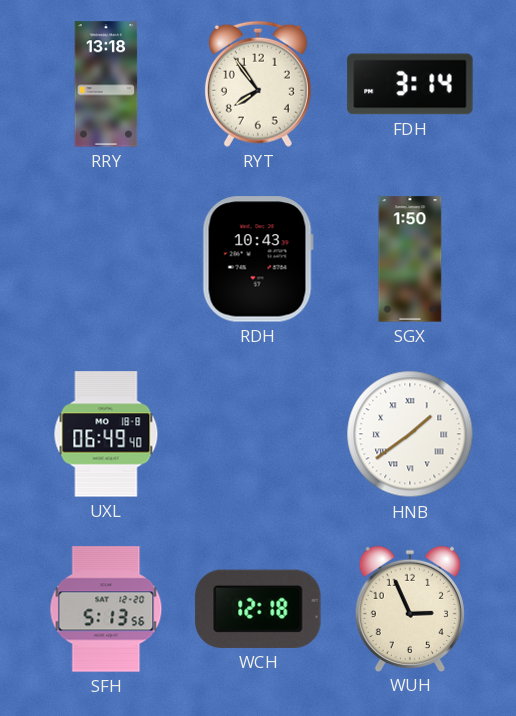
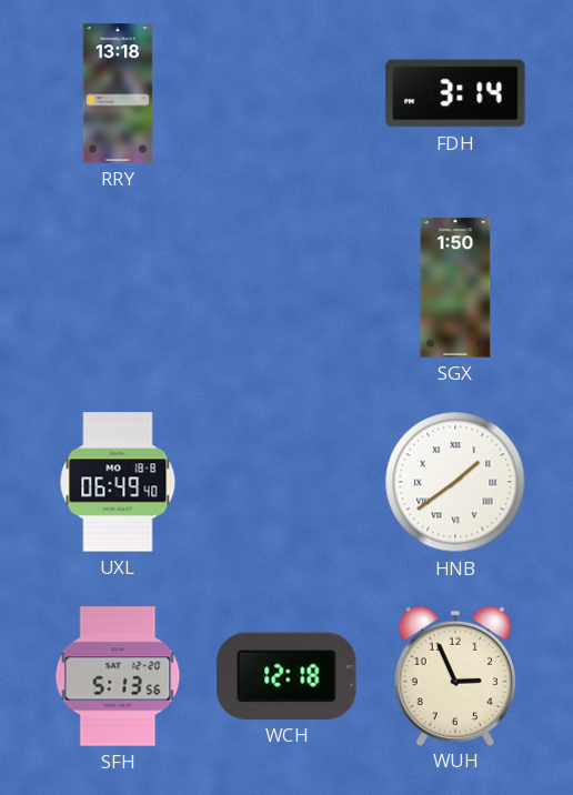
RYT: 7:54 -> none
RDH: 10:43 -> none
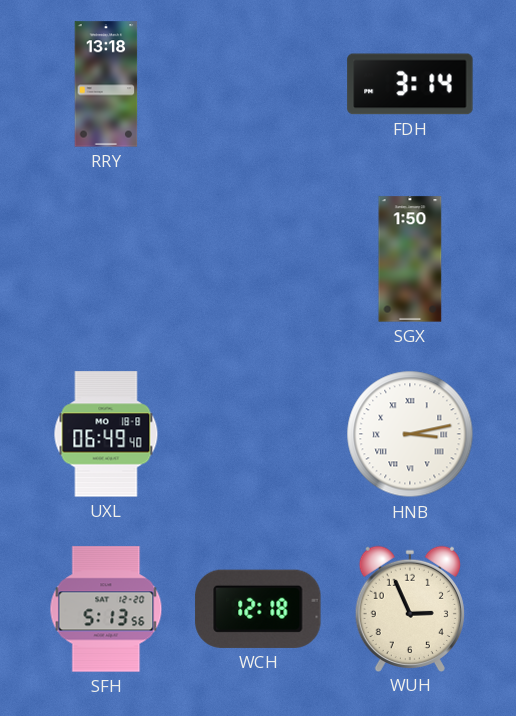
HNB: 1:39 -> 3:13
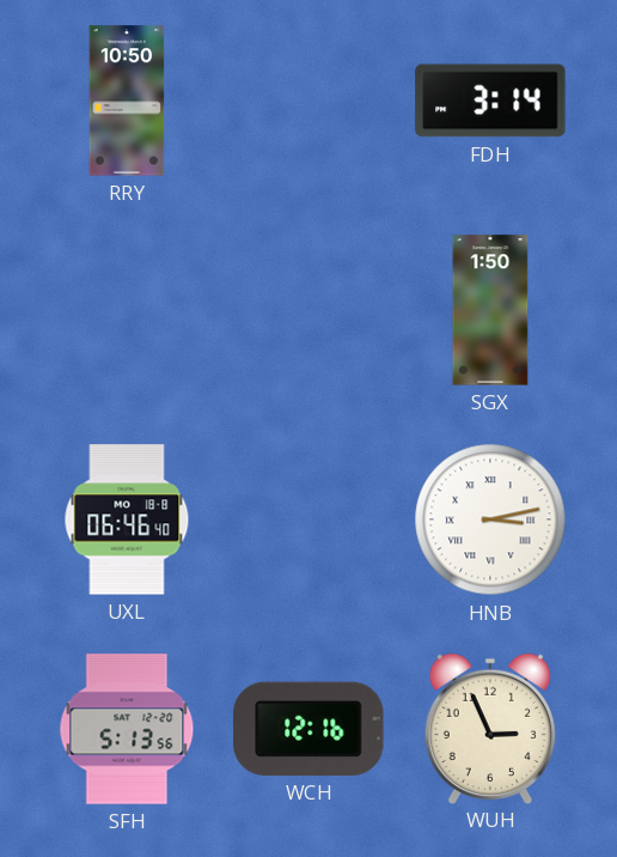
RRY: 13:18 -> 10:50
UXL: 06:49 -> 06:46
WCH: 12:18 -> 12:16
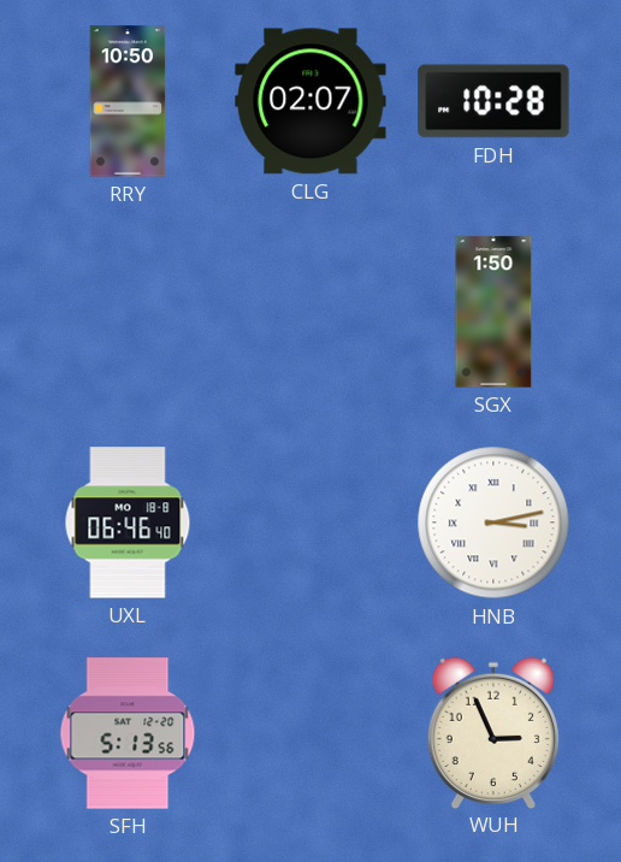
CLG: none -> 02:07
FDH: 3:14 -> 10:28
WCH: 12:16 -> none
